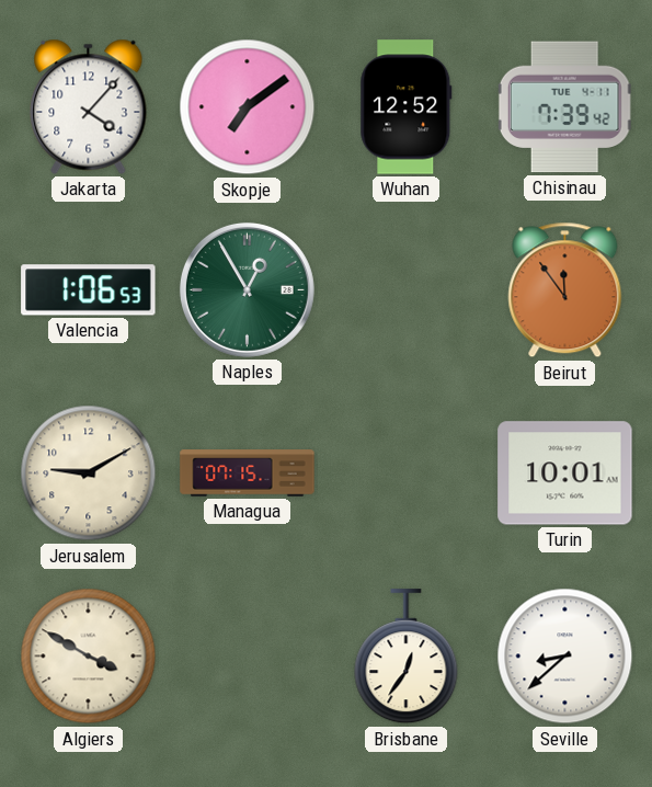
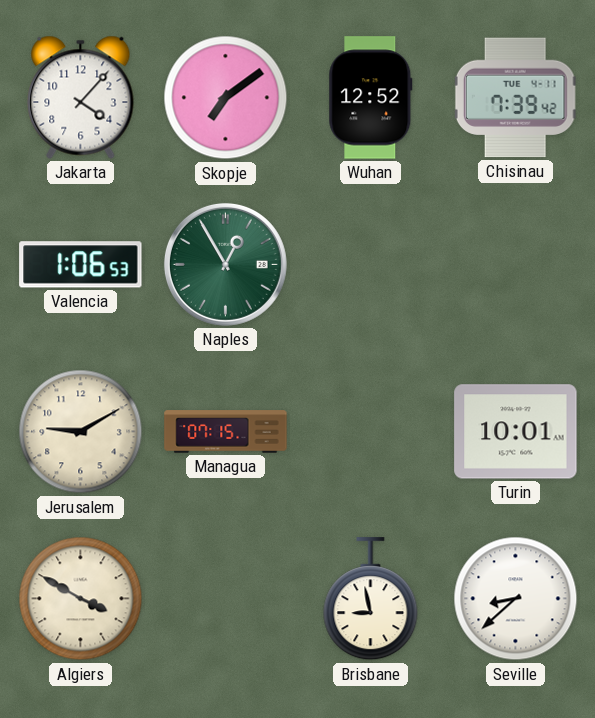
Beirut: 11:54 -> none
Brisbane: 12:36 -> 8:58
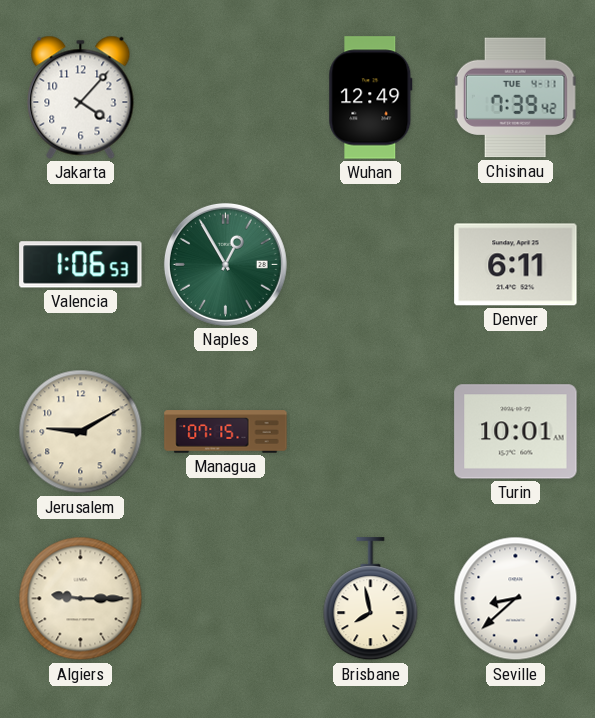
Skopje: 7:09 -> none
Wuhan: 12:52 -> 12:49
Denver: none -> 6:11
Algiers: 3:50 -> 9:15
Brisbane: 8:58 -> 7:58
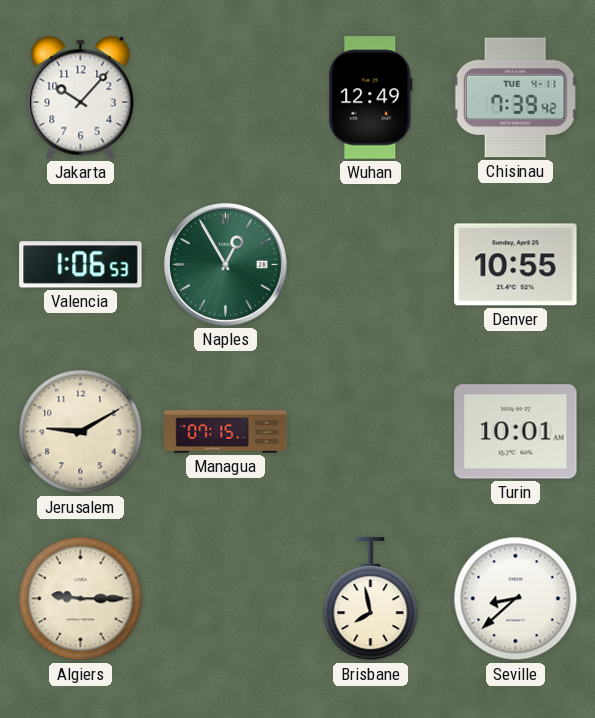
Jakarta: 4:07 -> 10:07
Denver: 6:11 -> 10:55
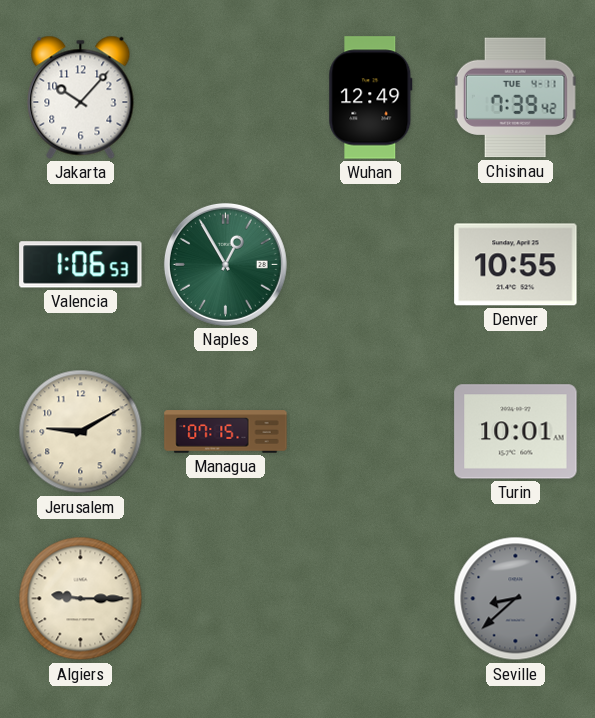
Brisbane: 7:58 -> none
Seville dial: white -> grey
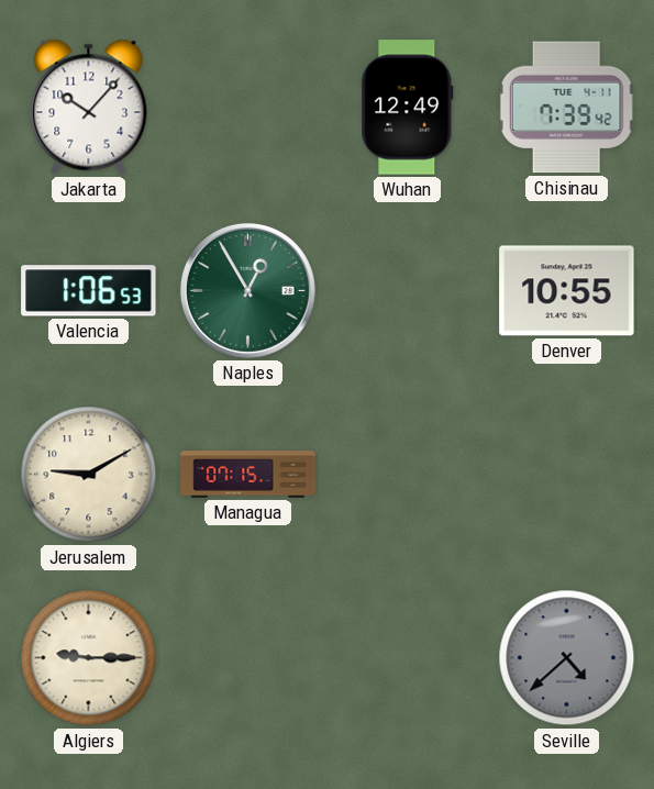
Turin: 10:01 -> none
Seville: 8:38 -> 4:38
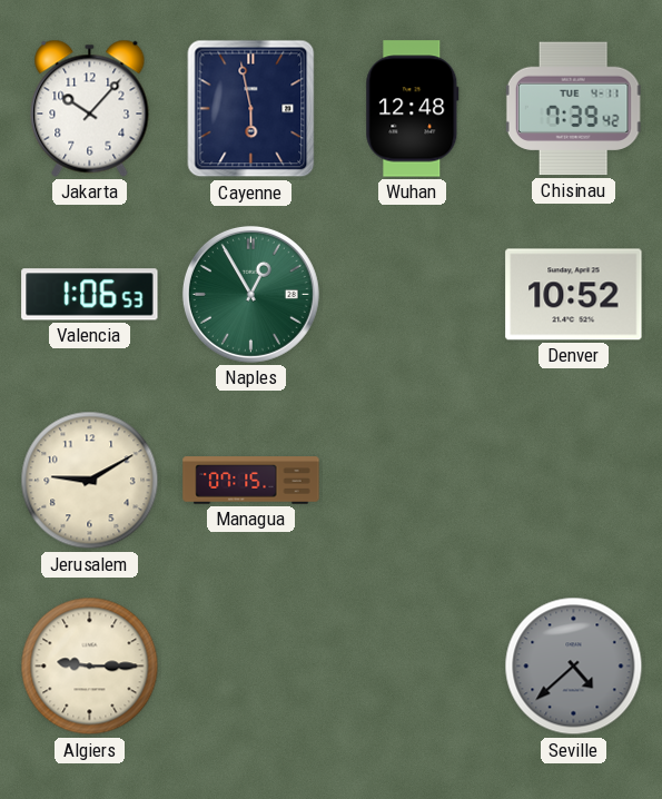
Cayenne: none -> 5:58
Wuhan: 12:49 -> 12:48
Denver: 10:55 -> 10:52
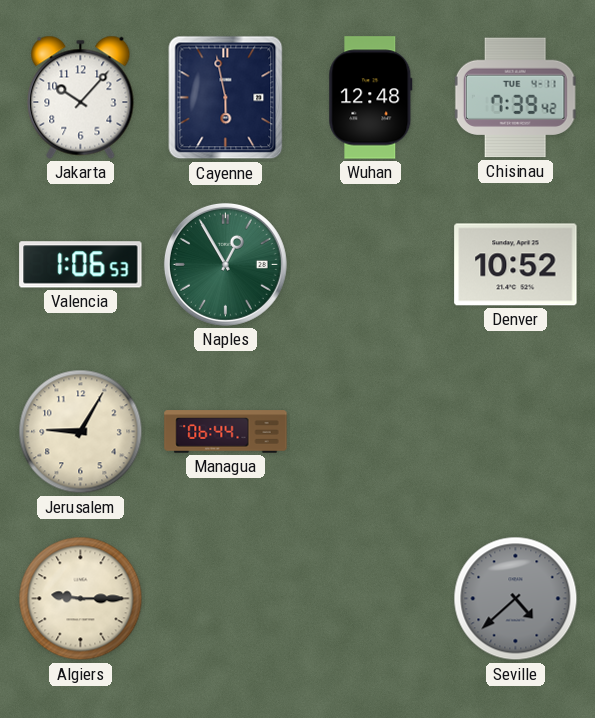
Jerusalem: 9:10 -> 9:05
Managua: 07:15 -> 06:44
